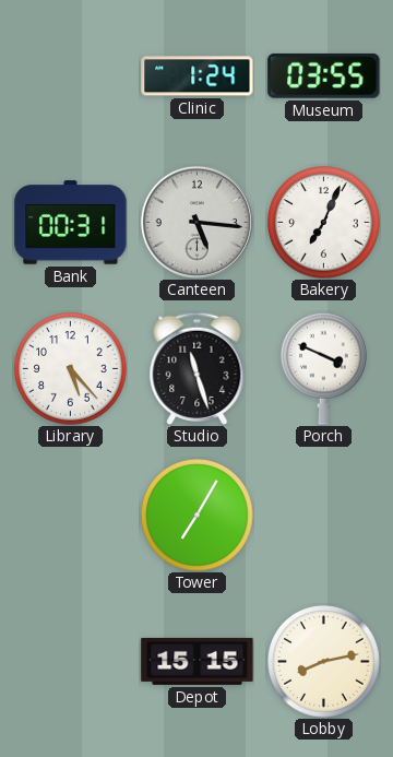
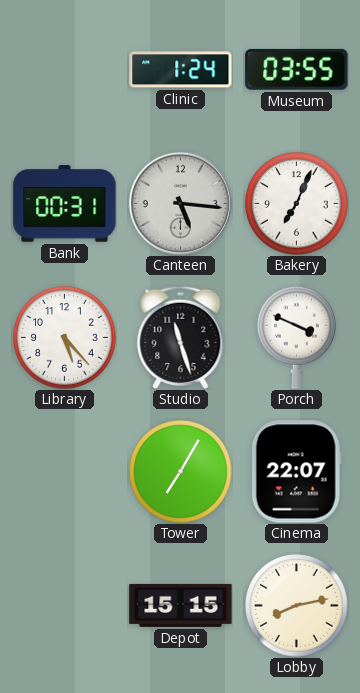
Cinema: none -> 22:07
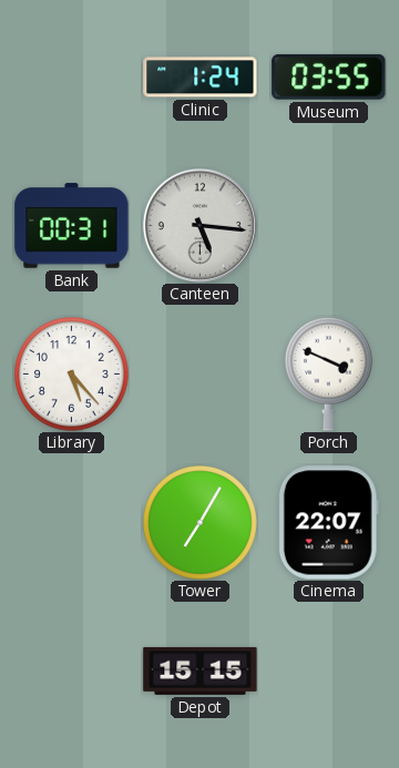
Bakery: 7:04 -> none
Studio: 11:27 -> none
Lobby: 8:13 -> none
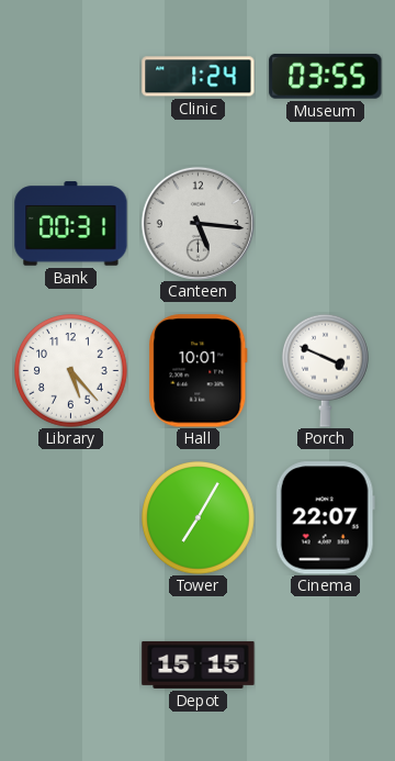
Hall: none -> 10:01
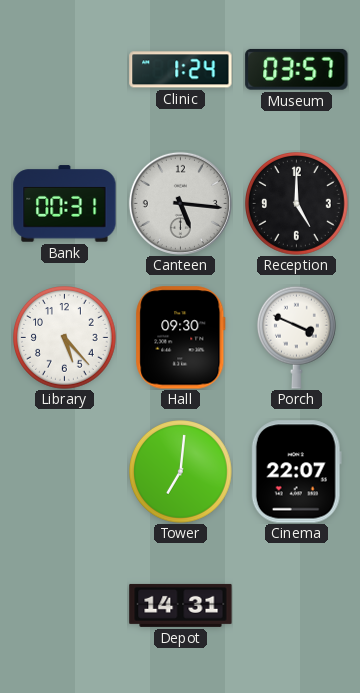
Museum: 03:55 -> 03:57
Reception: none -> 5:00
Hall: 10:01 -> 09:30
Tower: 7:05 -> 7:01
Depot: 15:15 -> 14:31
